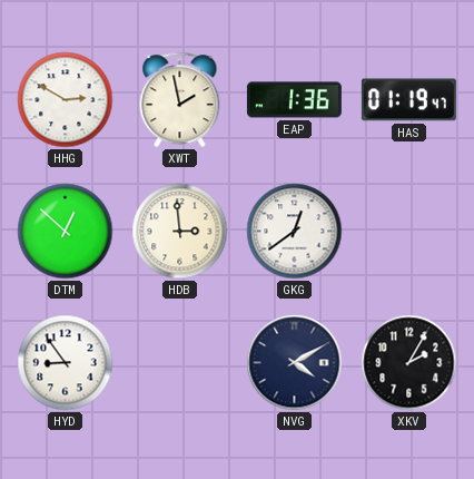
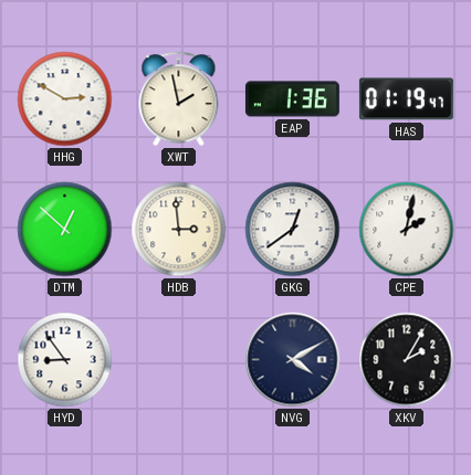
CPE: none -> 2:02
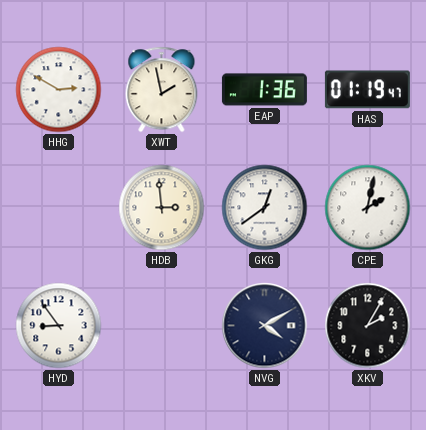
DTM: 12:52 -> none
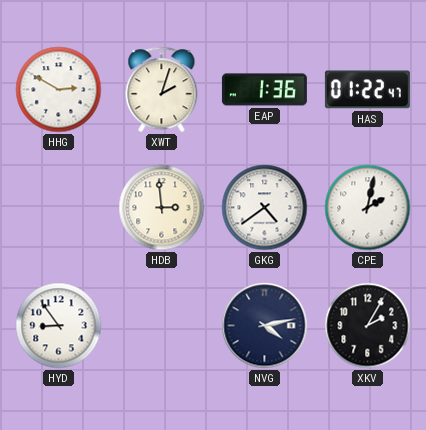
XWT: 1:58 -> 2:03
HAS: 01:19 -> 01:22
GKG: 12:39 -> 4:39
NVG: 4:10 -> 4:13
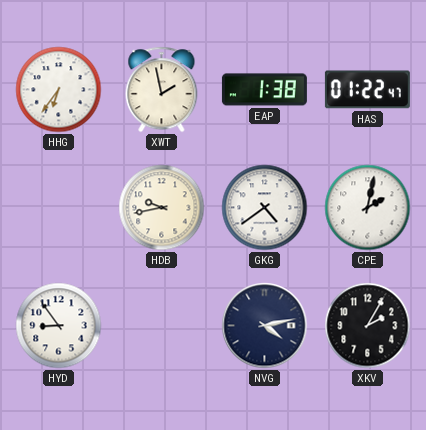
HHG: 2:50 -> 6:36
XWT: 2:03 -> 1:58
EAP: 1:36 -> 1:38
HDB: 2:59 -> 9:43
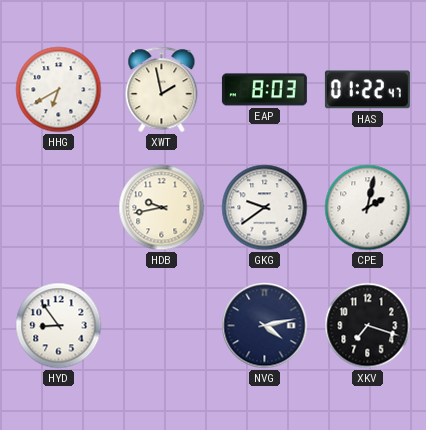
HHG: 6:36 -> 6:40
EAP: 1:38 -> 8:03
GKG: 4:39 -> 9:39
XKV: 2:05 -> 7:18
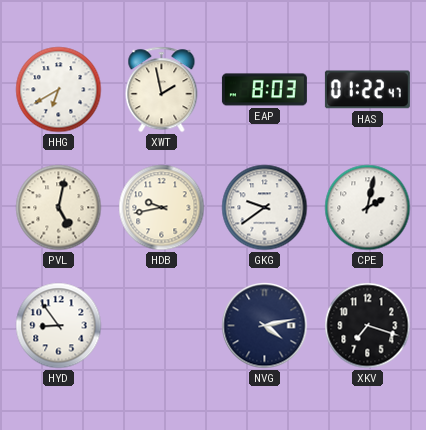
PVL: none -> 5:02
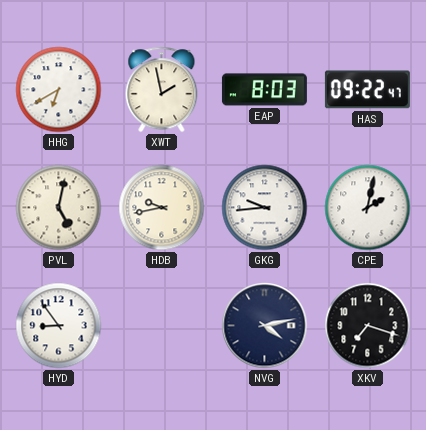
HAS: 01:22 -> 09:22
GKG: 9:39 -> 9:44
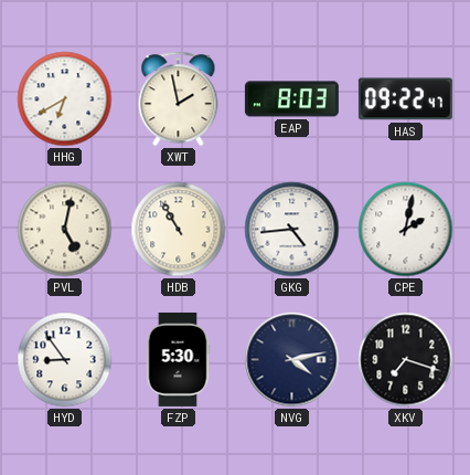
HDB: 9:43 -> 10:55
GKG: 9:44 -> 4:44
FZP: none -> 5:30
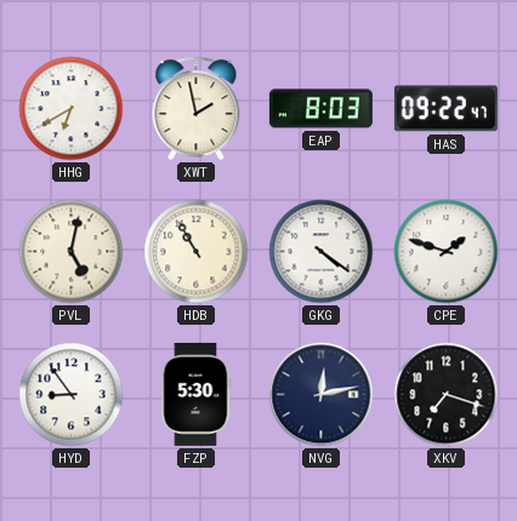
GKG: 4:44 -> 4:21
CPE: 2:02 -> 1:48
NVG: 4:13 -> 12:13
